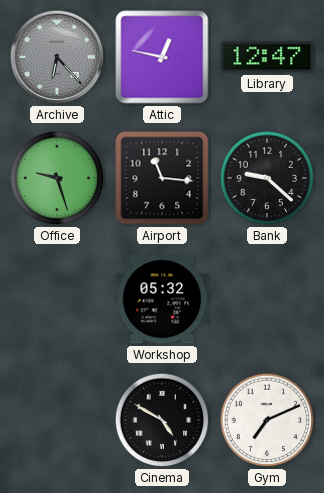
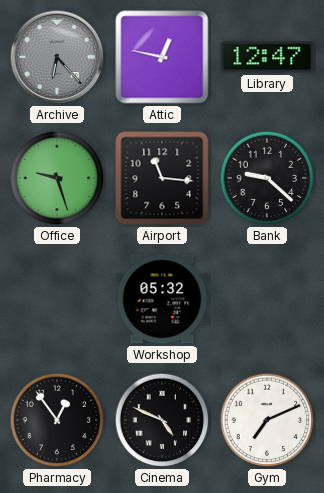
Pharmacy: none -> 12:54
Cinema: 4:50 -> 4:49
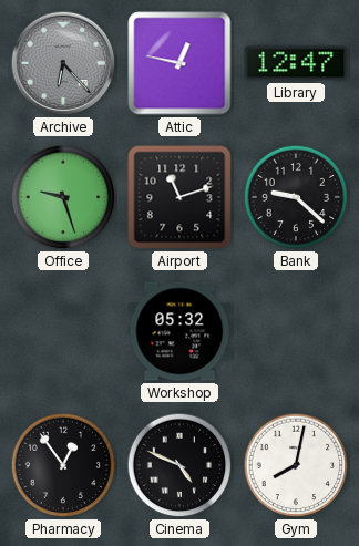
Airport: 11:16 -> 11:12
Gym: 7:11 -> 8:02
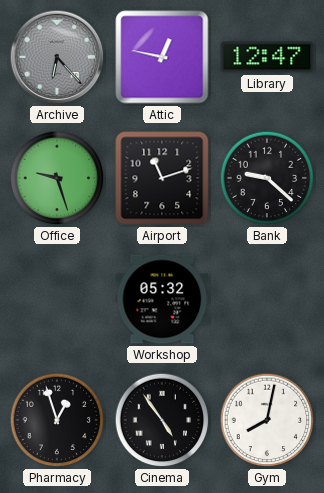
Pharmacy: 12:54 -> 12:57
Cinema: 4:49 -> 4:54
